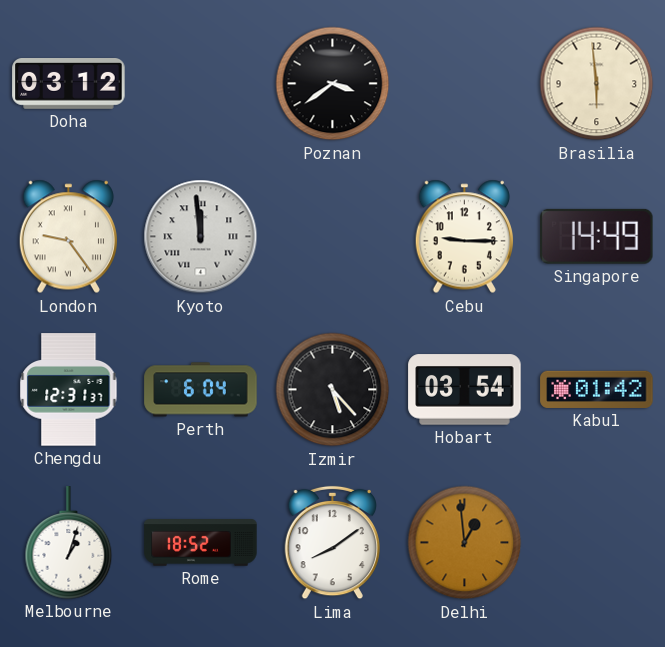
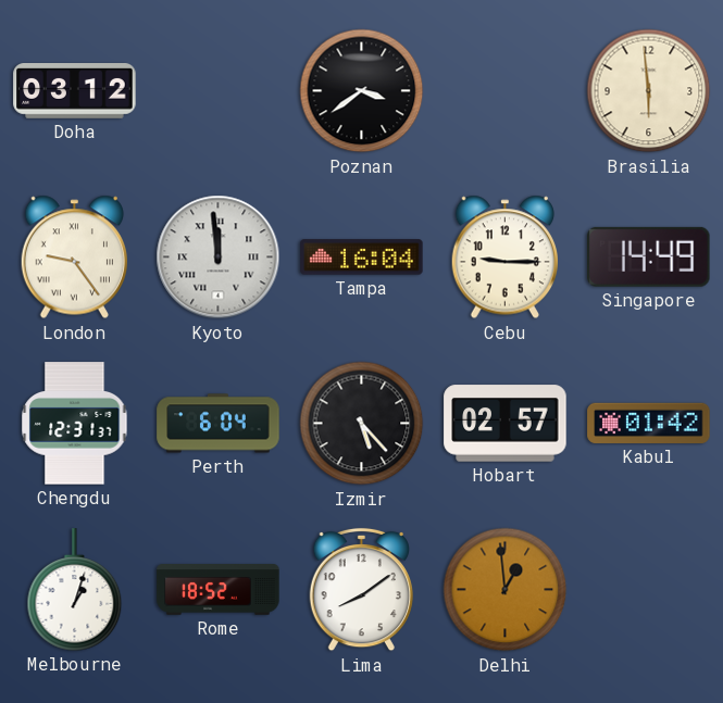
Tampa: none -> 16:04
Hobart: 03:54 -> 02:57
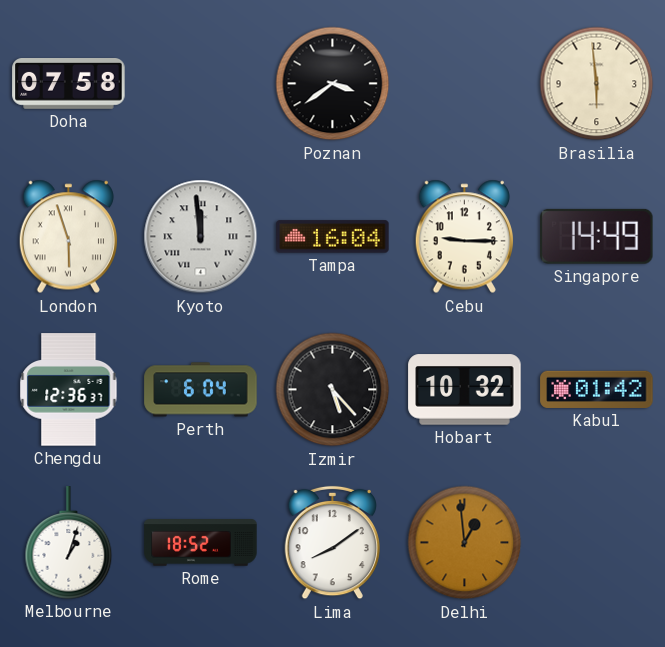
Doha: 03:12 -> 07:58
London: 9:24 -> 5:57
Chengdu: 12:31 -> 12:36
Hobart: 02:57 -> 10:32
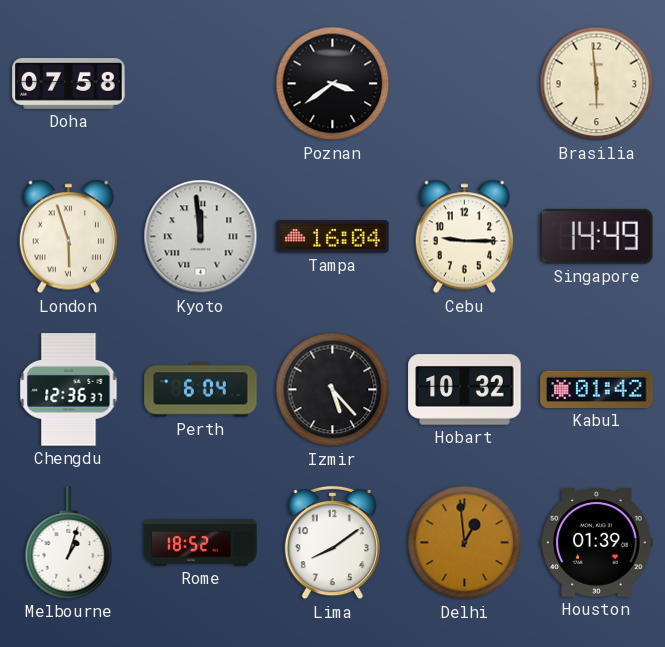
Houston: none -> 01:39
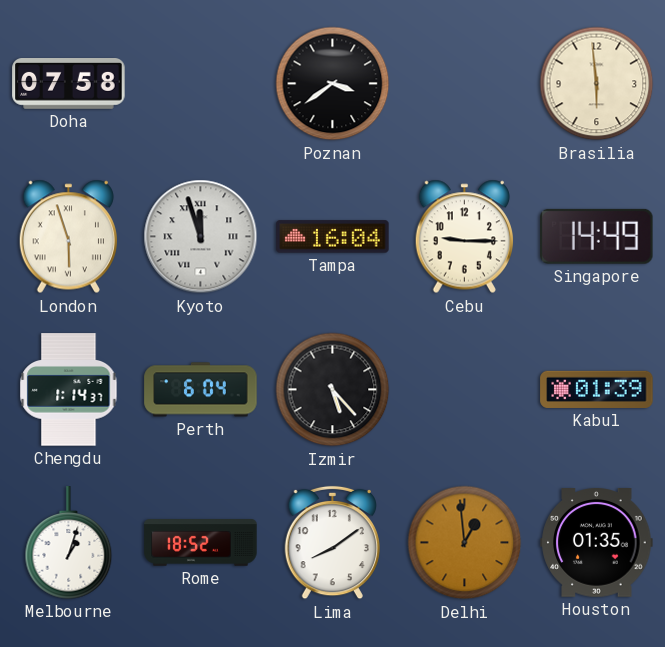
Kyoto: 11:59 -> 11:57
Chengdu: 12:36 -> 1:14
Hobart: 10:32 -> none
Kabul: 01:42 -> 01:39
Houston: 01:39 -> 01:35
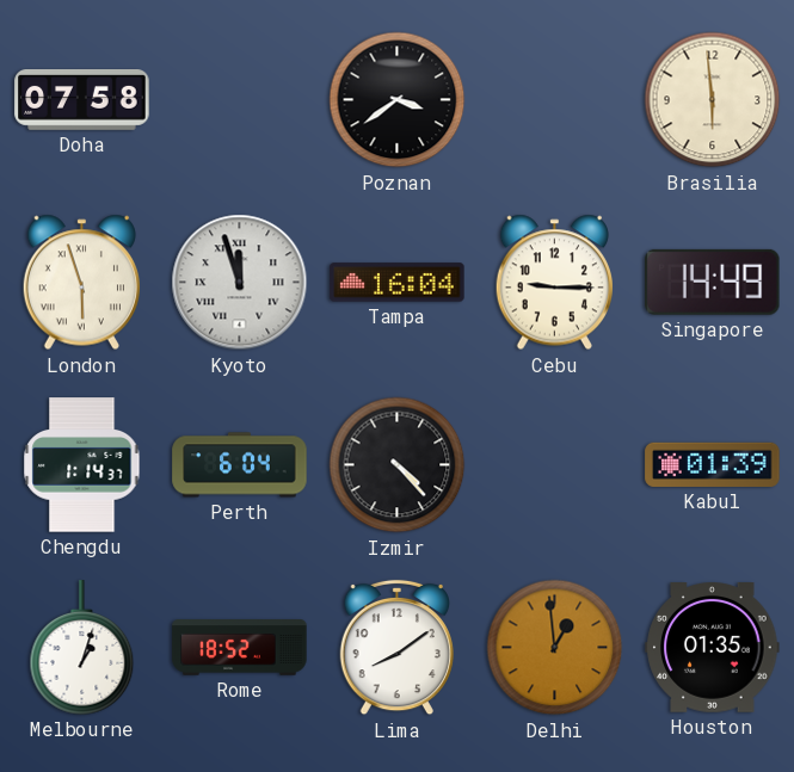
Izmir: 5:23 -> 4:23
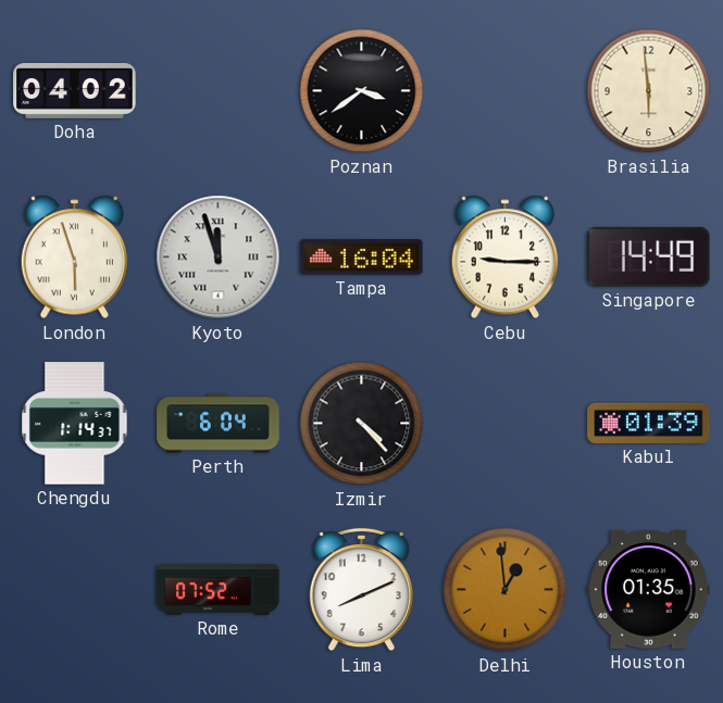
Doha: 07:58 -> 04:02
Melbourne: 1:03 -> none
Rome: 18:52 -> 07:52
Lima: 8:09 -> 8:11
